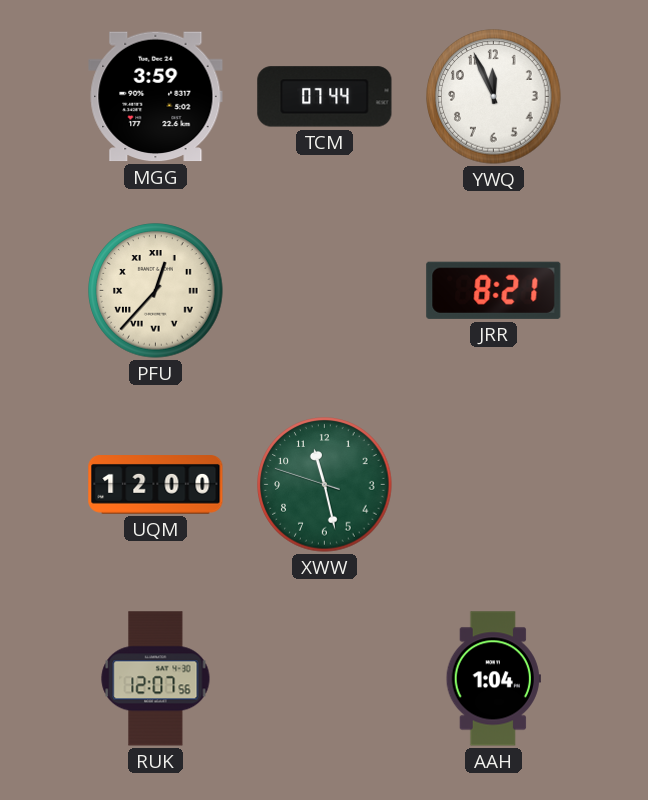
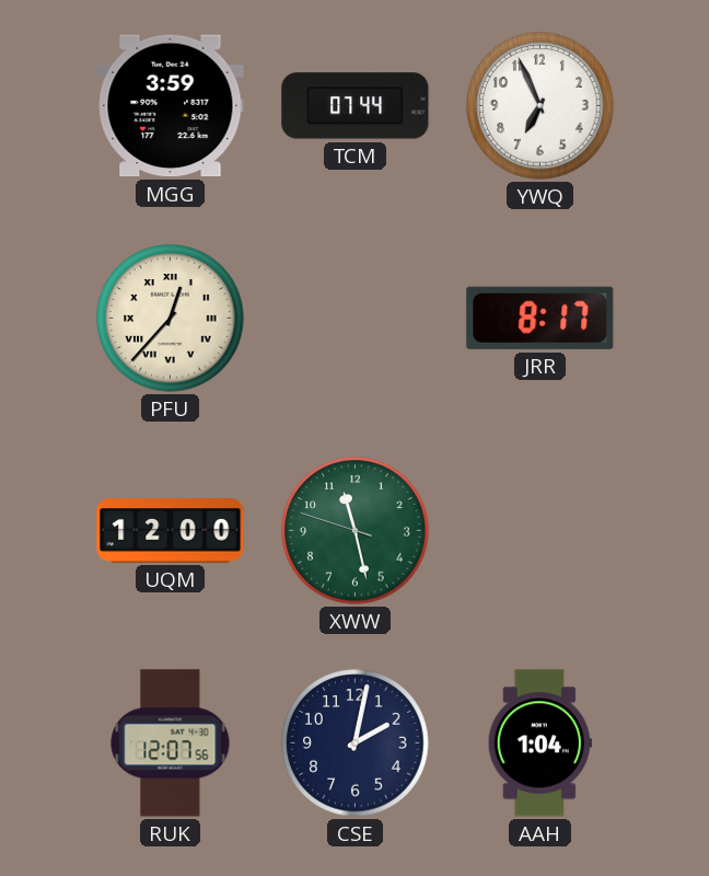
YWQ: 11:56 -> 6:56
JRR: 8:21 -> 8:17
CSE: none -> 2:02
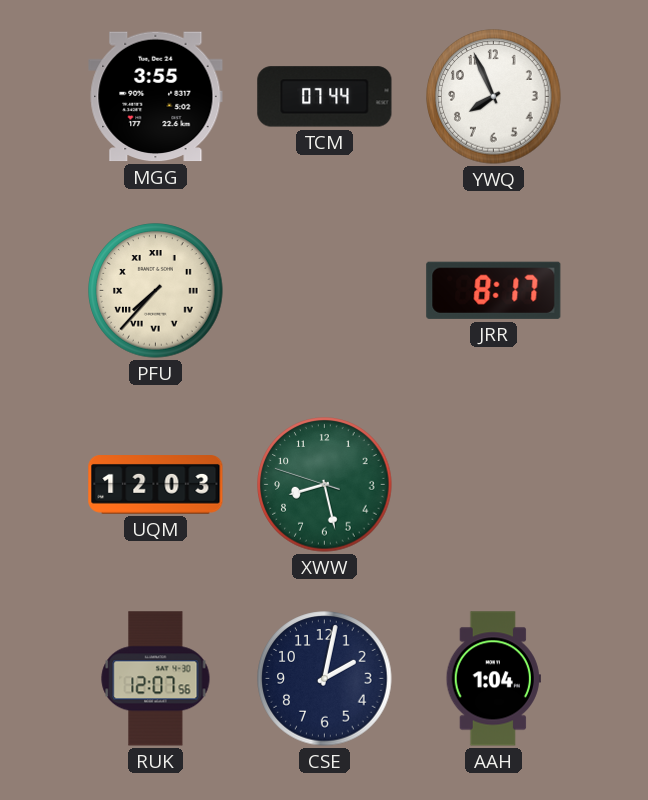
MGG: 3:59 -> 3:55
YWQ: 6:56 -> 7:56
PFU: 12:37 -> 7:37
UQM: 12:00 -> 12:03
XWW: 11:27 -> 8:27
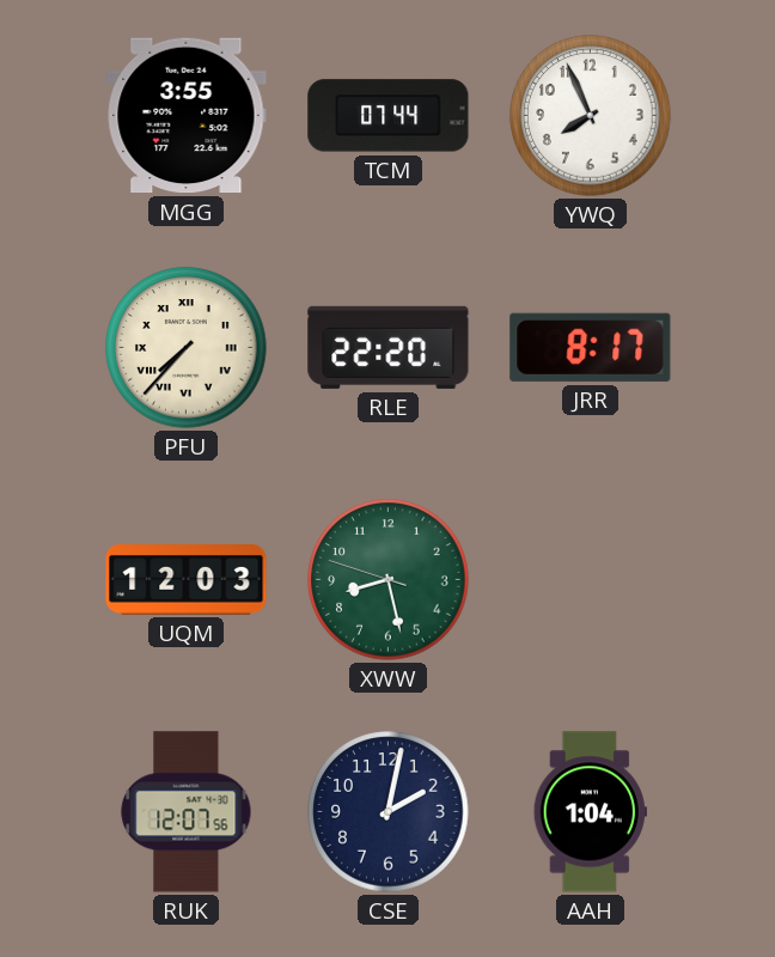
RLE: none -> 22:20
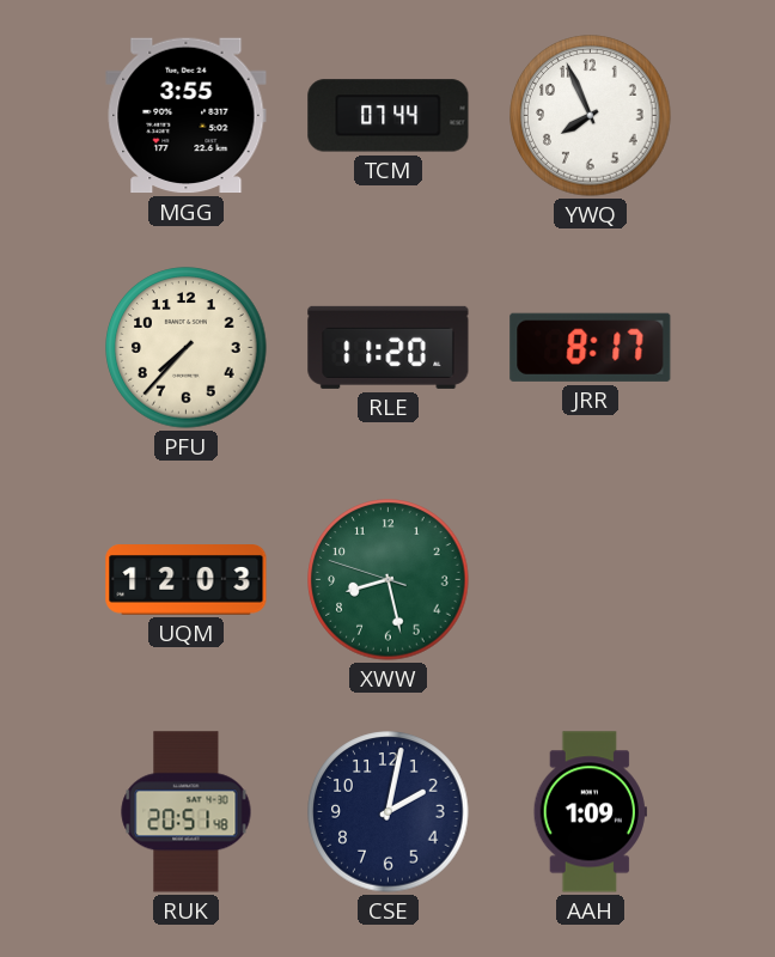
PFU numerals: Roman -> Arabic
RLE: 22:20 -> 11:20
RUK: 12:07 -> 20:51
AAH: 1:04 -> 1:09
